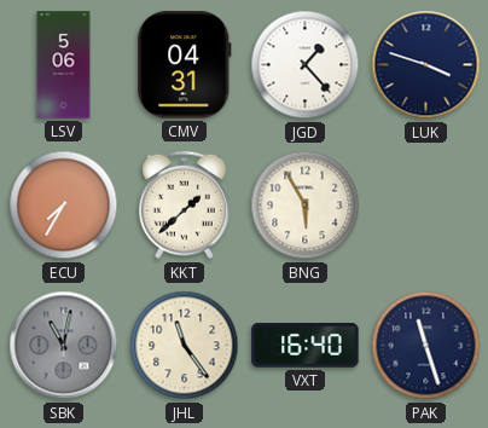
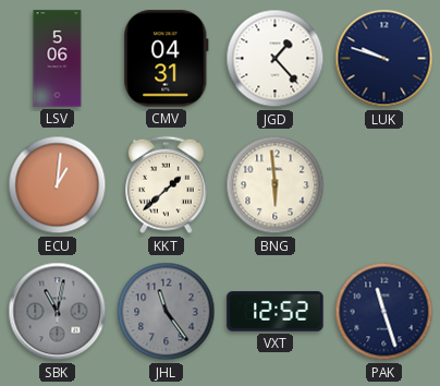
LUK: 3:48 -> 9:48
ECU: 7:35 -> 1:01
BNG: 5:55 -> 5:59
JHL dial: cream -> grey
VXT: 16:40 -> 12:52
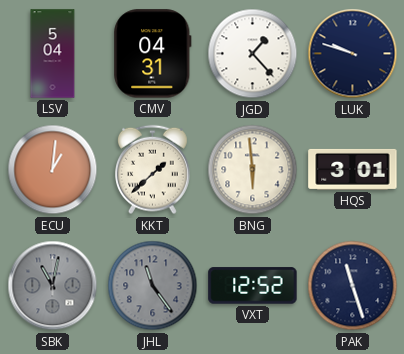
LSV: 5:06 -> 5:04
HQS: none -> 3:01
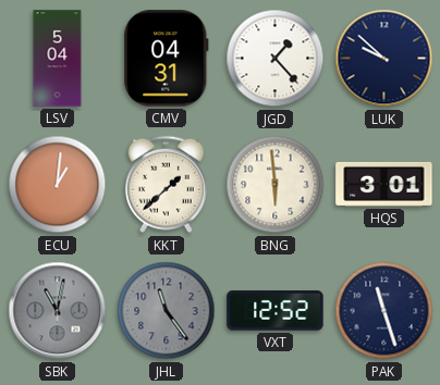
LUK: 9:48 -> 9:52
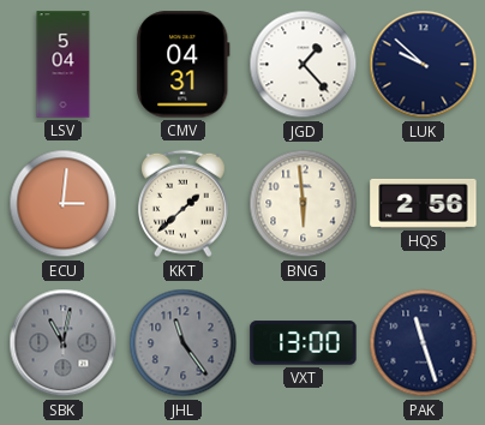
ECU: 1:01 -> 3:01
HQS: 3:01 -> 2:56
VXT: 12:52 -> 13:00
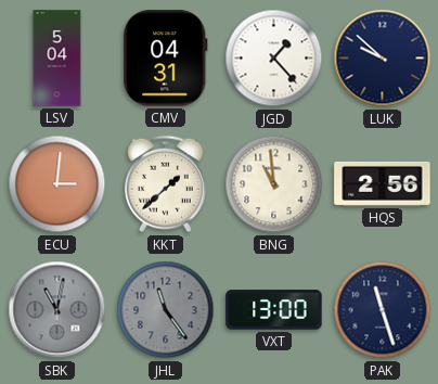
BNG: 5:59 -> 10:59
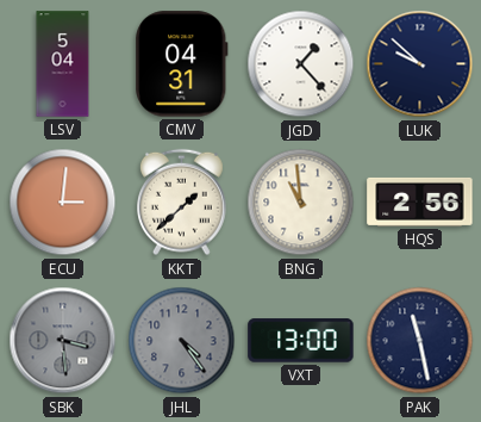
SBK: 11:02 -> 3:29
JHL: 11:24 -> 4:24
PAK: 11:27 -> 11:28
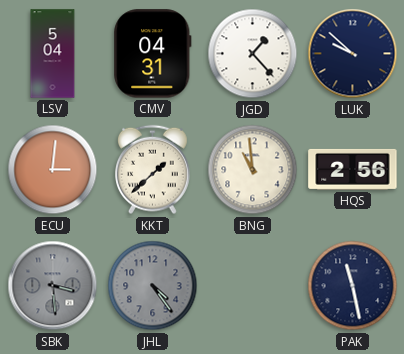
VXT: 13:00 -> none
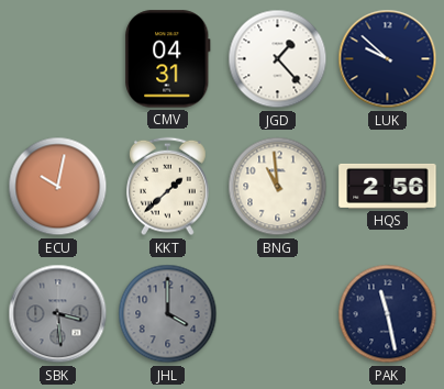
LSV: 5:04 -> none
ECU: 3:01 -> 10:02
JHL: 4:24 -> 4:00
